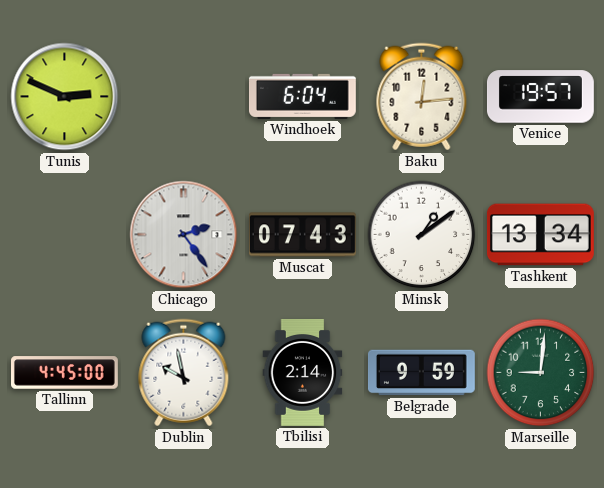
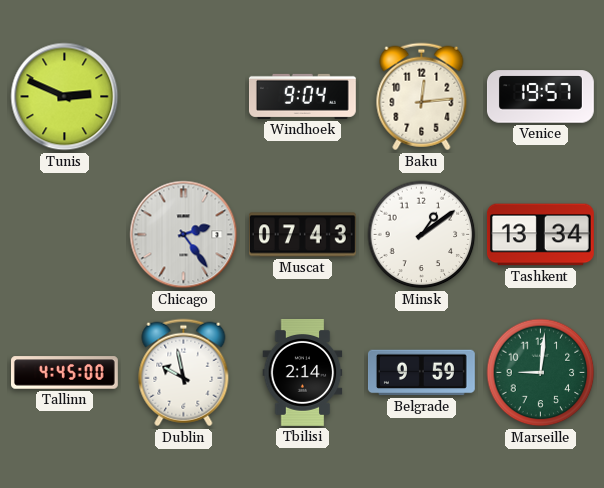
Windhoek: 6:04 -> 9:04
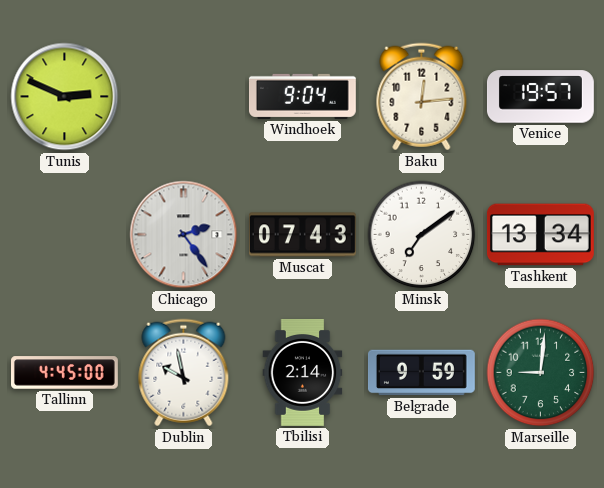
Minsk: 1:09 -> 7:09
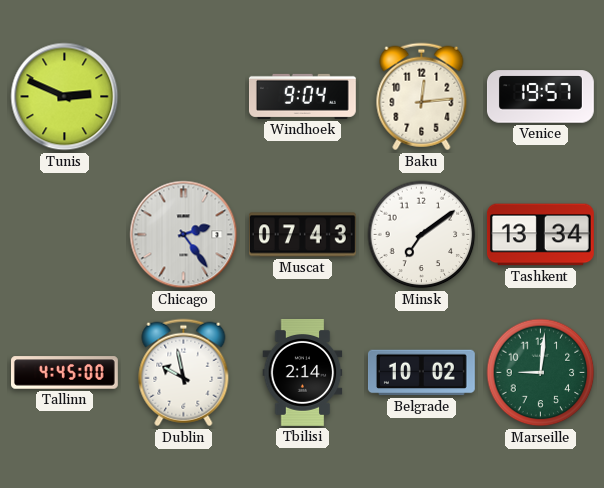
Belgrade: 9:59 -> 10:02
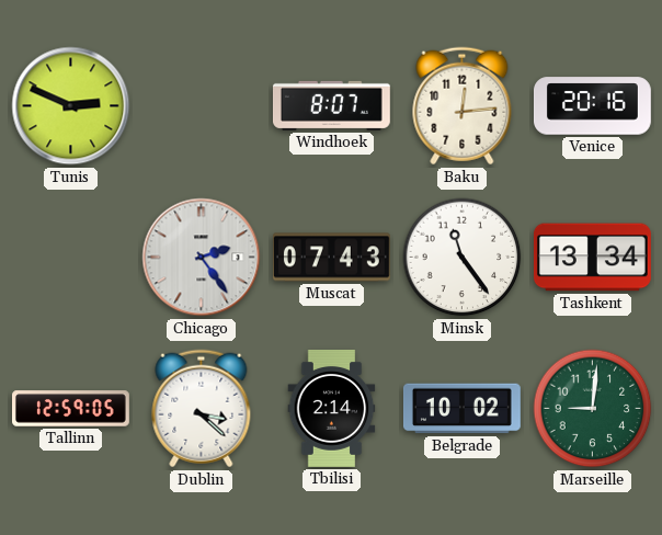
Windhoek: 9:04 -> 8:07
Venice: 19:57 -> 20:16
Minsk: 7:09 -> 11:24
Tallinn: 4:45 -> 12:59
Dublin: 9:58 -> 3:22
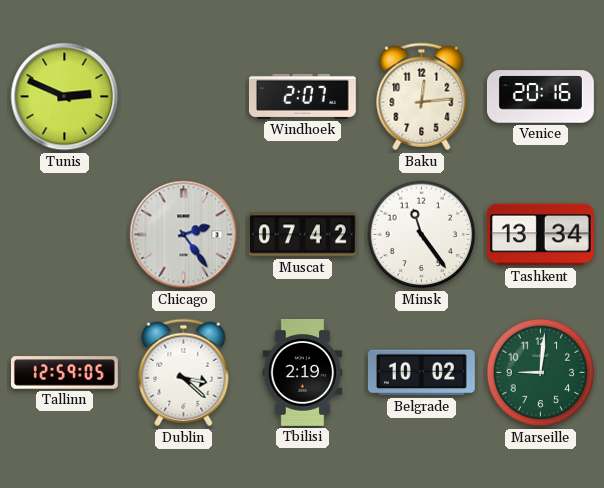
Windhoek: 8:07 -> 2:07
Muscat: 07:43 -> 07:42
Tbilisi: 2:14 -> 2:19
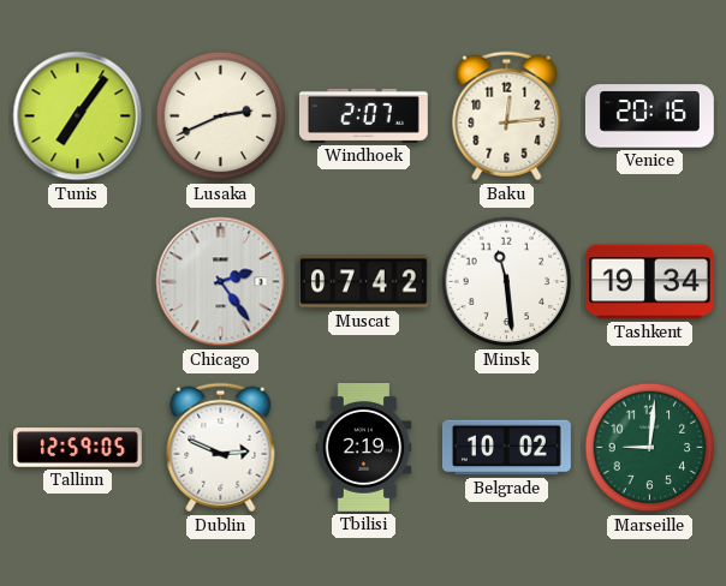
Tunis: 2:49 -> 7:06
Lusaka: none -> 2:41
Minsk: 11:24 -> 11:29
Tashkent: 13:34 -> 19:34
Dublin: 3:22 -> 2:49
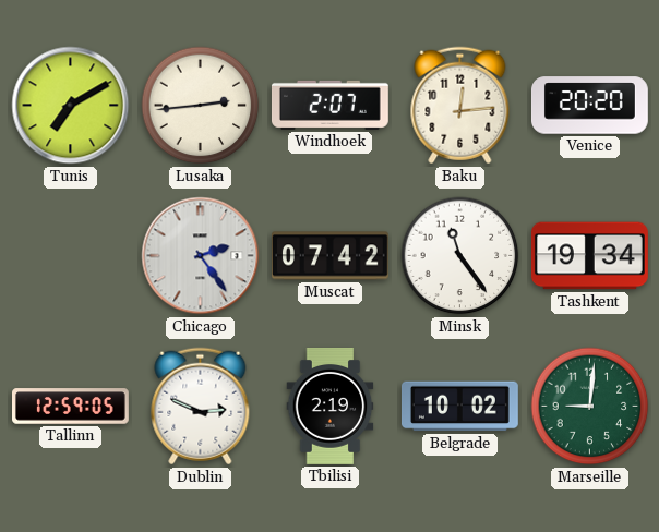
Tunis: 7:06 -> 7:10
Lusaka: 2:41 -> 2:44
Venice: 20:16 -> 20:20
Minsk: 11:29 -> 11:24
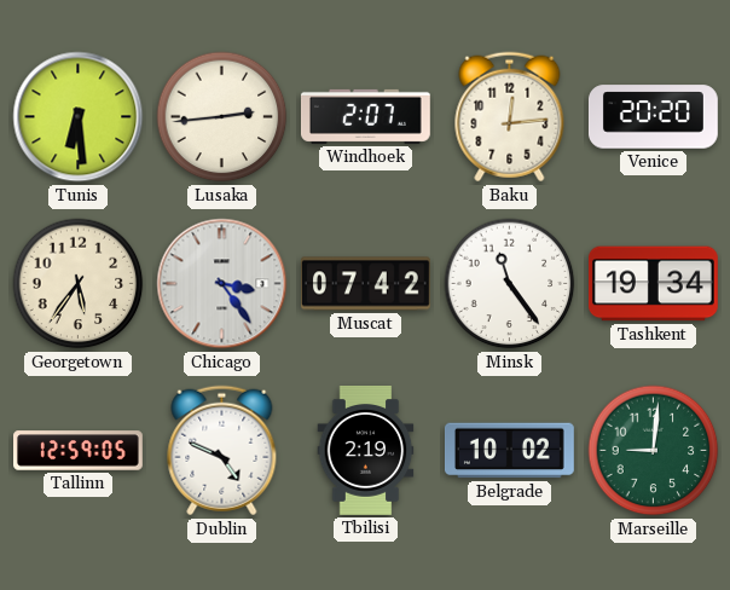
Tunis: 7:10 -> 6:29
Georgetown: none -> 5:36
Chicago: 2:24 -> 3:24
Dublin: 2:49 -> 4:49
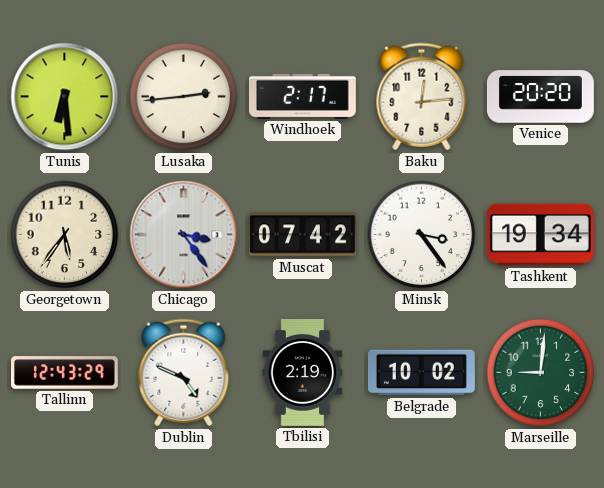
Windhoek: 2:07 -> 2:17
Minsk: 11:24 -> 3:24
Tallinn: 12:59 -> 12:43
